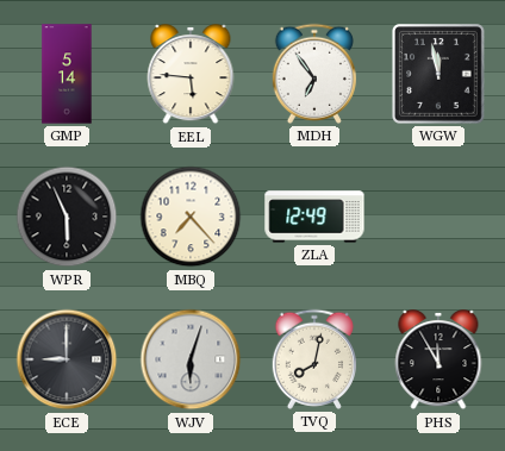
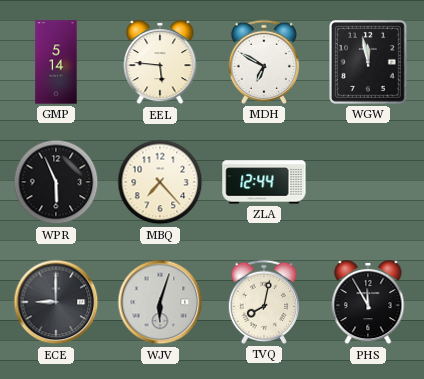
MDH: 6:54 -> 6:50
ZLA: 12:49 -> 12:44
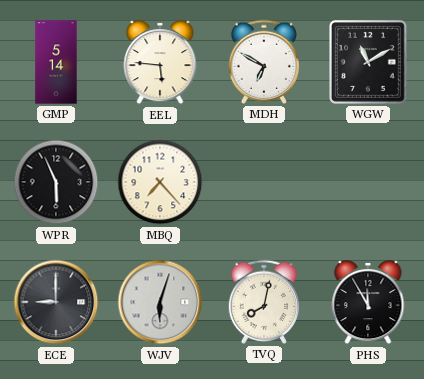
WGW: 11:58 -> 11:10
ZLA: 12:44 -> none
